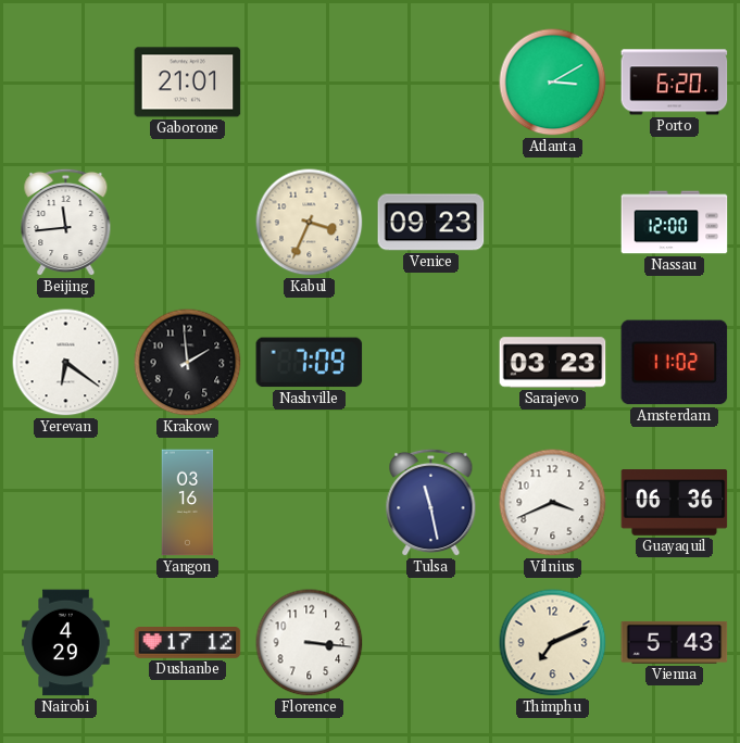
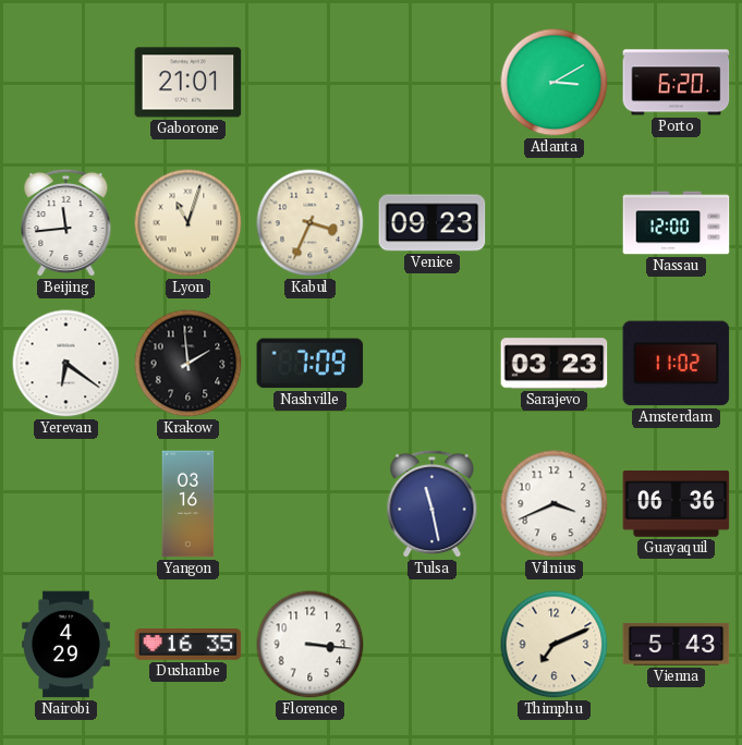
Lyon: none -> 11:03
Dushanbe: 17:12 -> 16:35
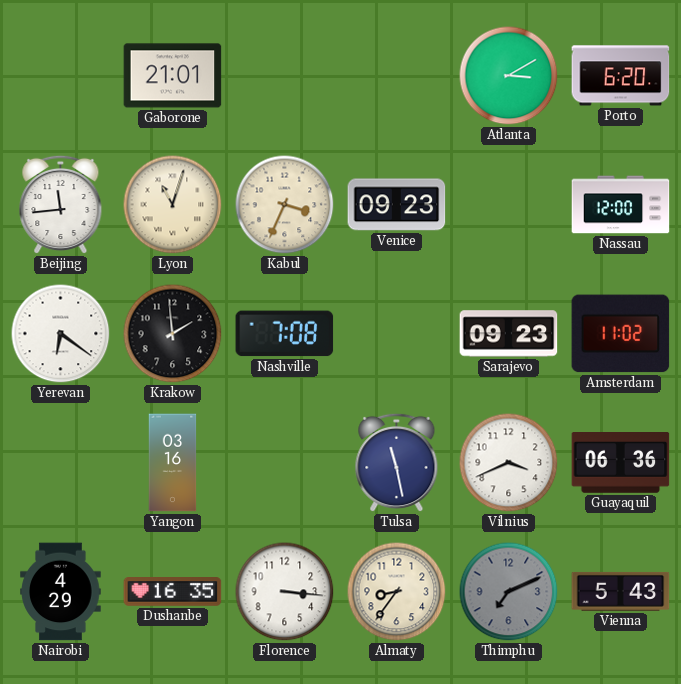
Nashville: 7:09 -> 7:08
Sarajevo: 03:23 -> 09:23
Almaty: none -> 8:36
Thimphu dial: cream -> grey
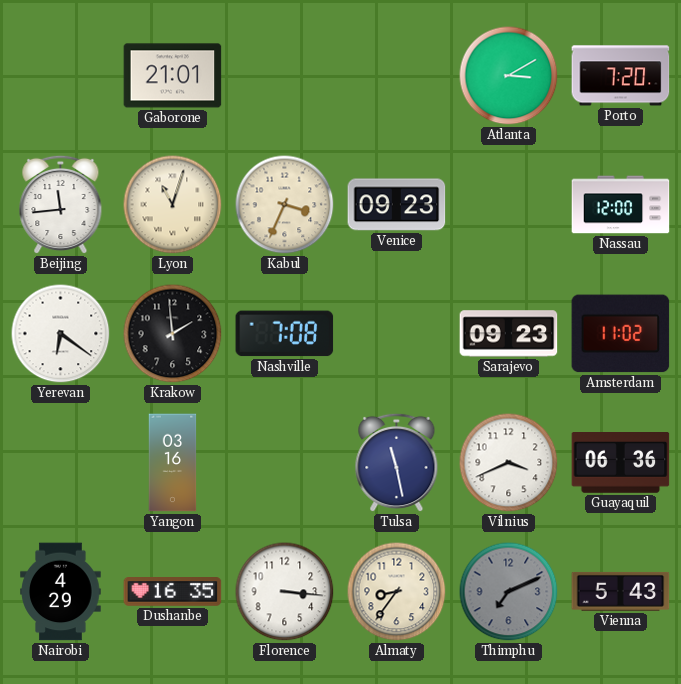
Porto: 6:20 -> 7:20
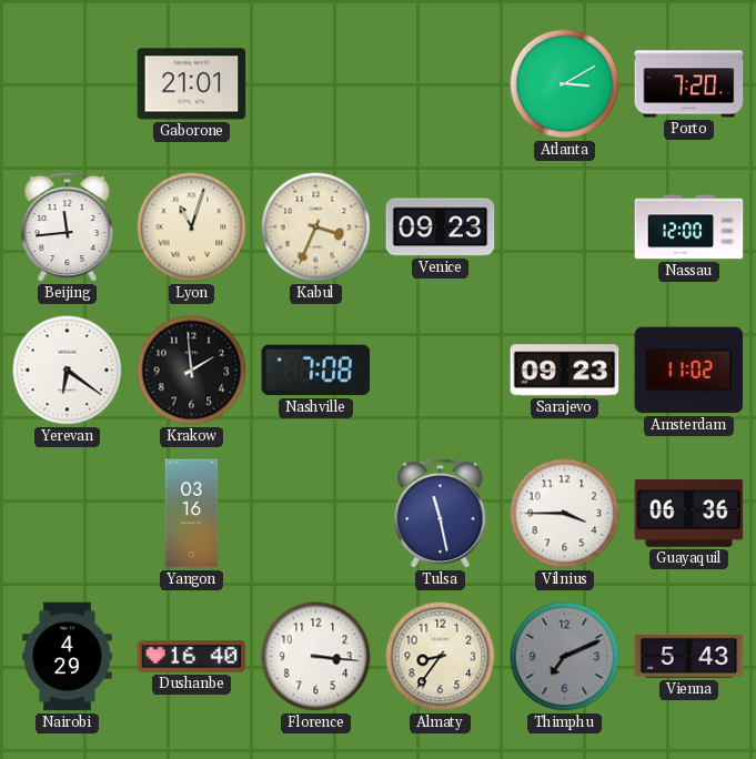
Vilnius: 3:41 -> 3:45
Dushanbe: 16:35 -> 16:40
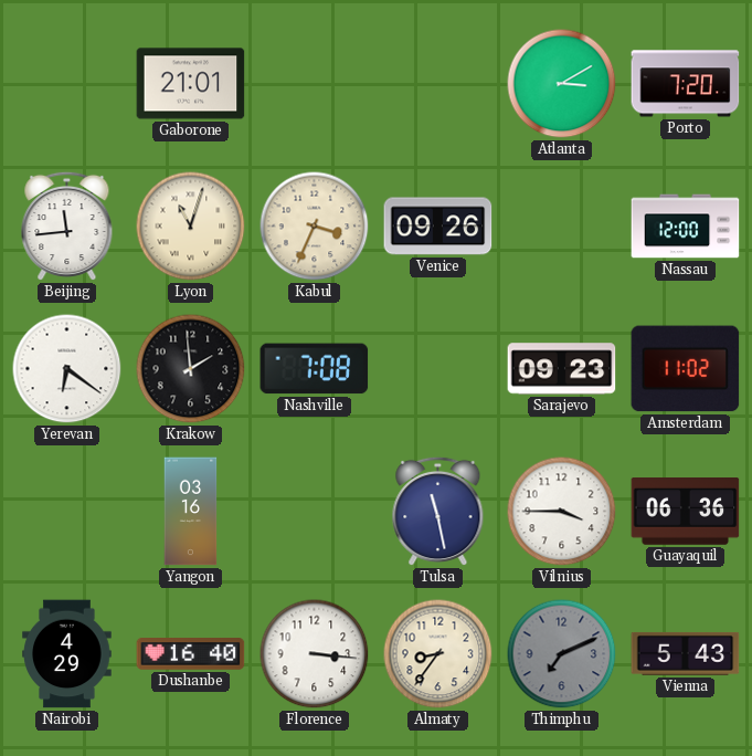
Venice: 09:23 -> 09:26
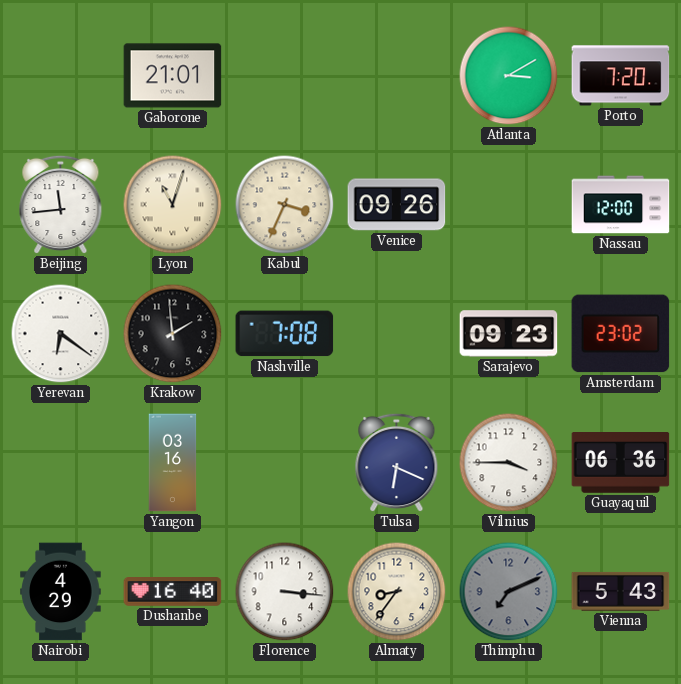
Amsterdam: 11:02 -> 23:02
Tulsa: 11:28 -> 6:19
